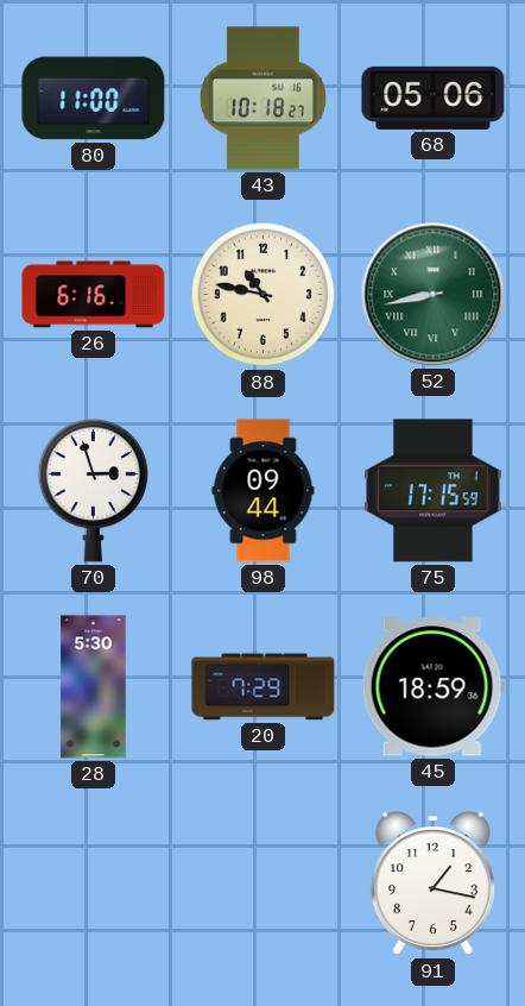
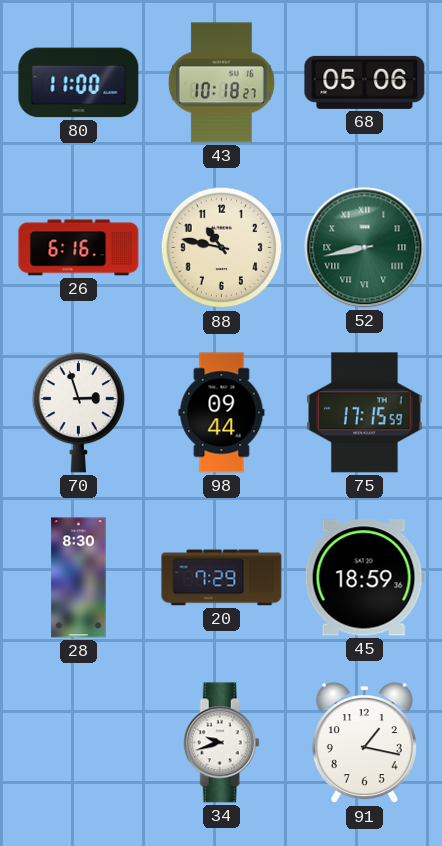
28: 5:30 -> 8:30
34: none -> 9:42
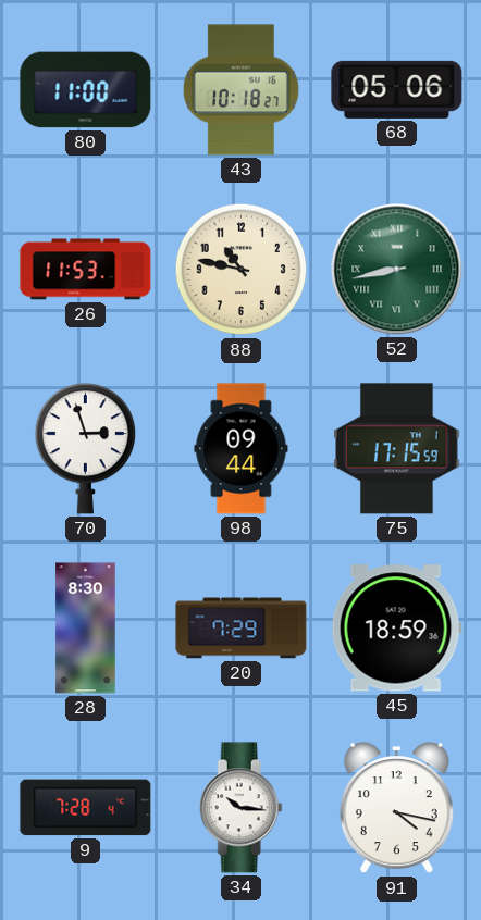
26: 6:16 -> 11:53
9: none -> 7:28
34: 9:42 -> 10:16
91: 1:17 -> 4:17
